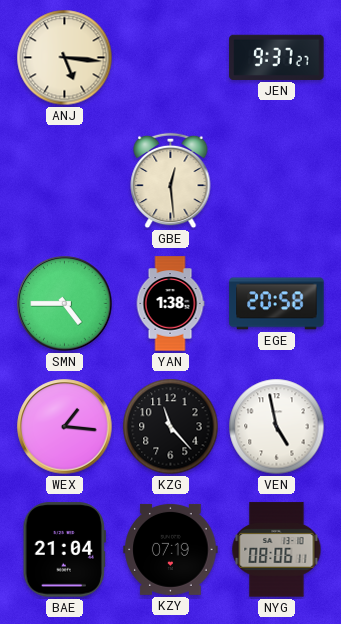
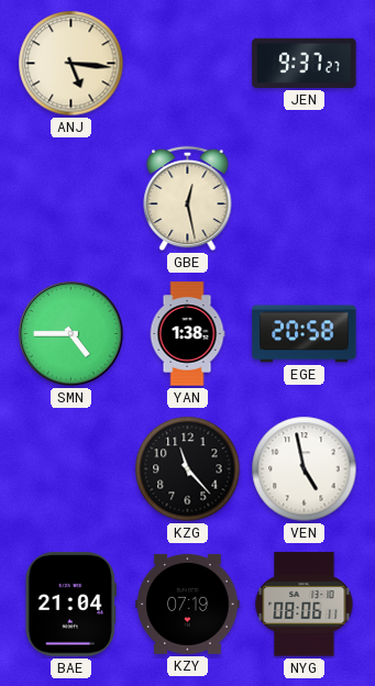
GBE: 12:29 -> 12:28
WEX: 1:16 -> none
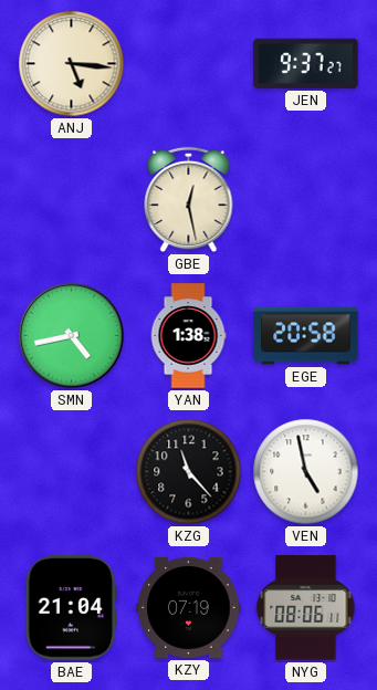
SMN: 4:45 -> 4:43
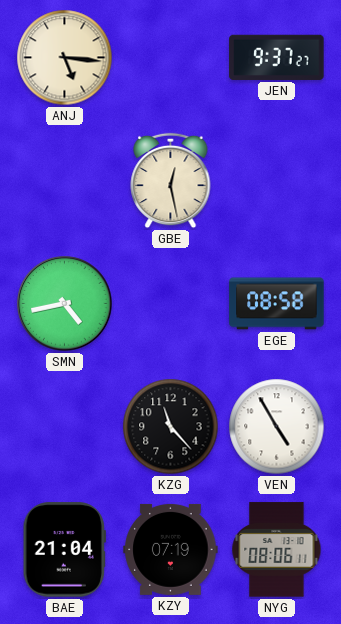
YAN: 1:38 -> none
EGE: 20:58 -> 08:58
VEN: 4:58 -> 4:55
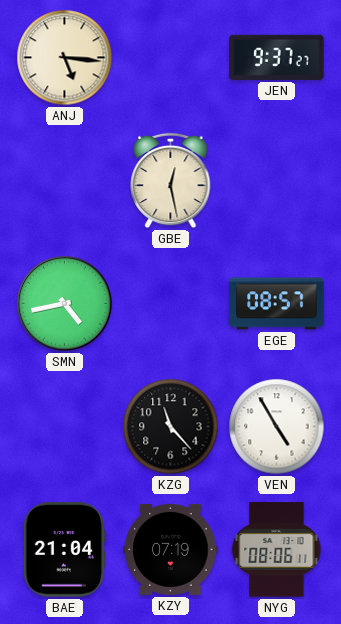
EGE: 08:58 -> 08:57
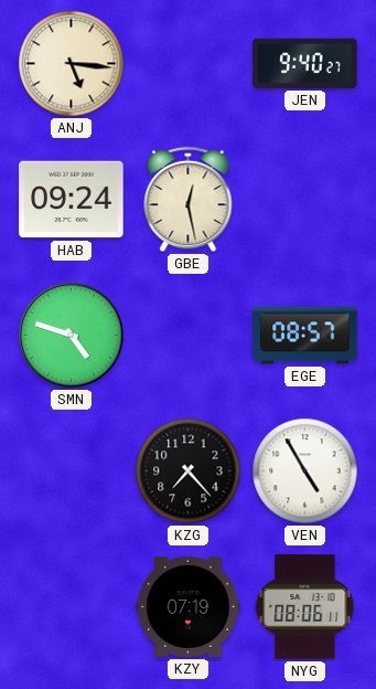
JEN: 9:37 -> 9:40
HAB: none -> 09:24
SMN: 4:43 -> 4:48
KZG: 11:23 -> 7:23
BAE: 21:04 -> none
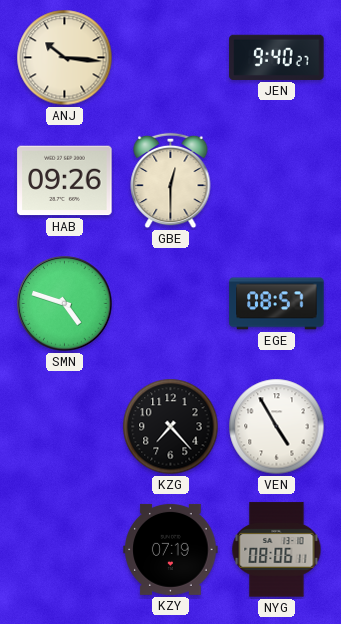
ANJ: 5:16 -> 10:16
HAB: 09:24 -> 09:26
GBE: 12:28 -> 12:30
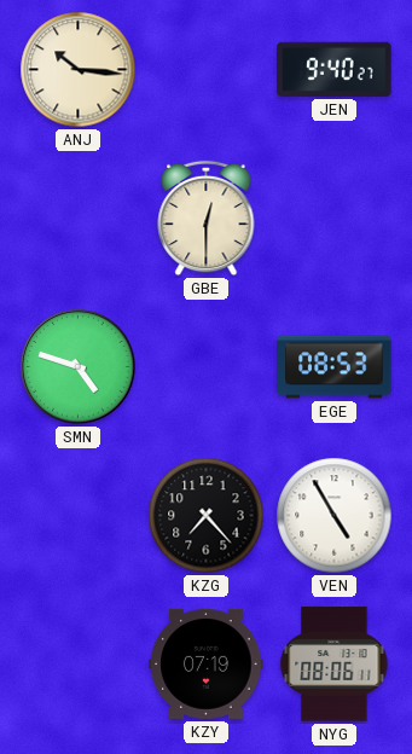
HAB: 09:26 -> none
EGE: 08:57 -> 08:53
